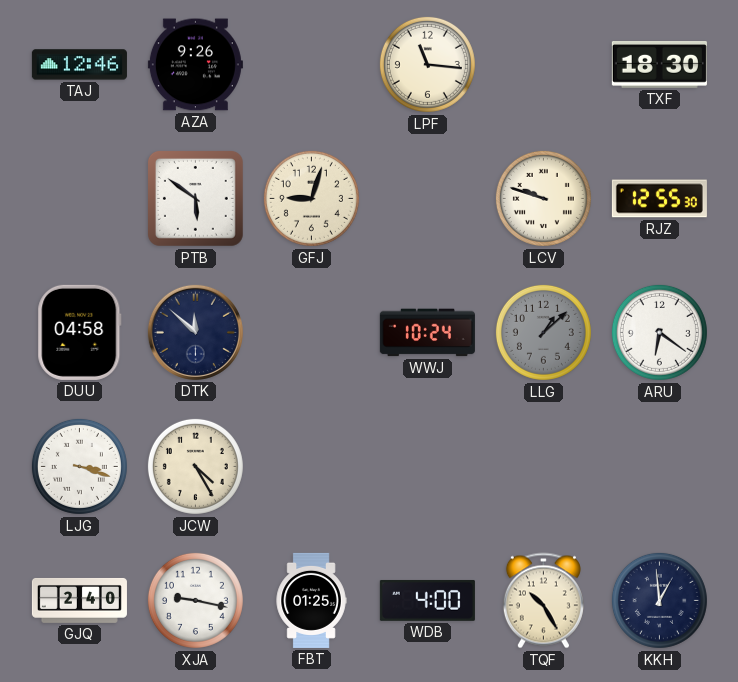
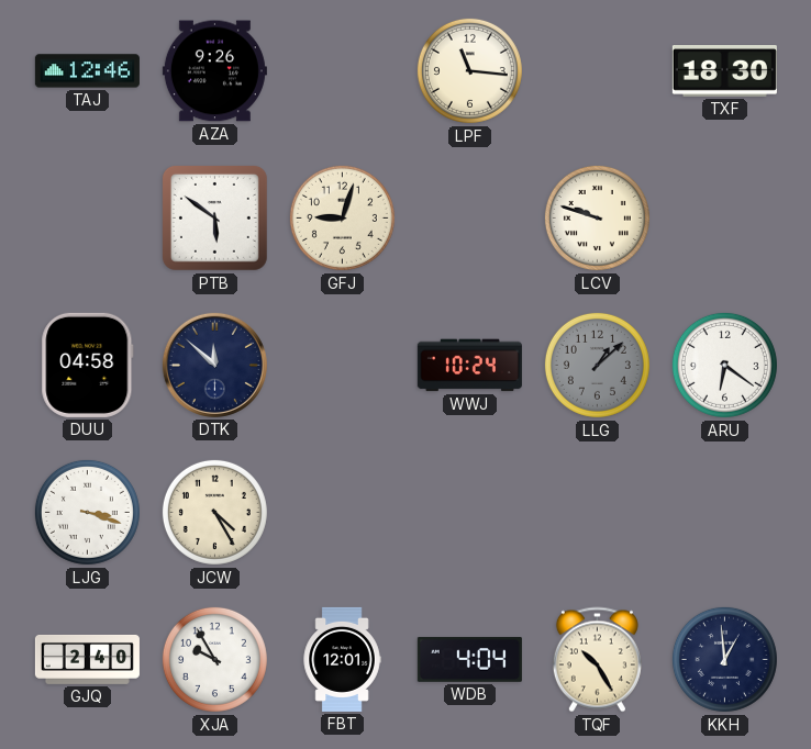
RJZ: 12:55 -> none
XJA: 9:17 -> 9:55
FBT: 01:25 -> 12:01
WDB: 4:00 -> 4:04
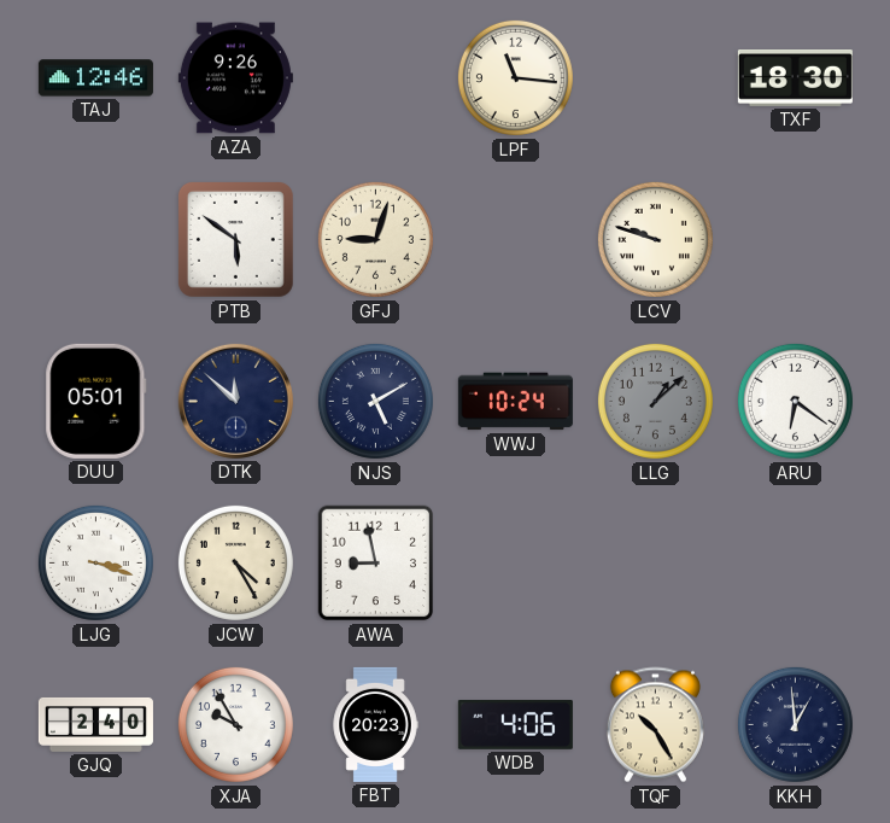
DUU: 04:58 -> 05:01
NJS: none -> 5:10
AWA: none -> 8:58
FBT: 12:01 -> 20:23
WDB: 4:04 -> 4:06
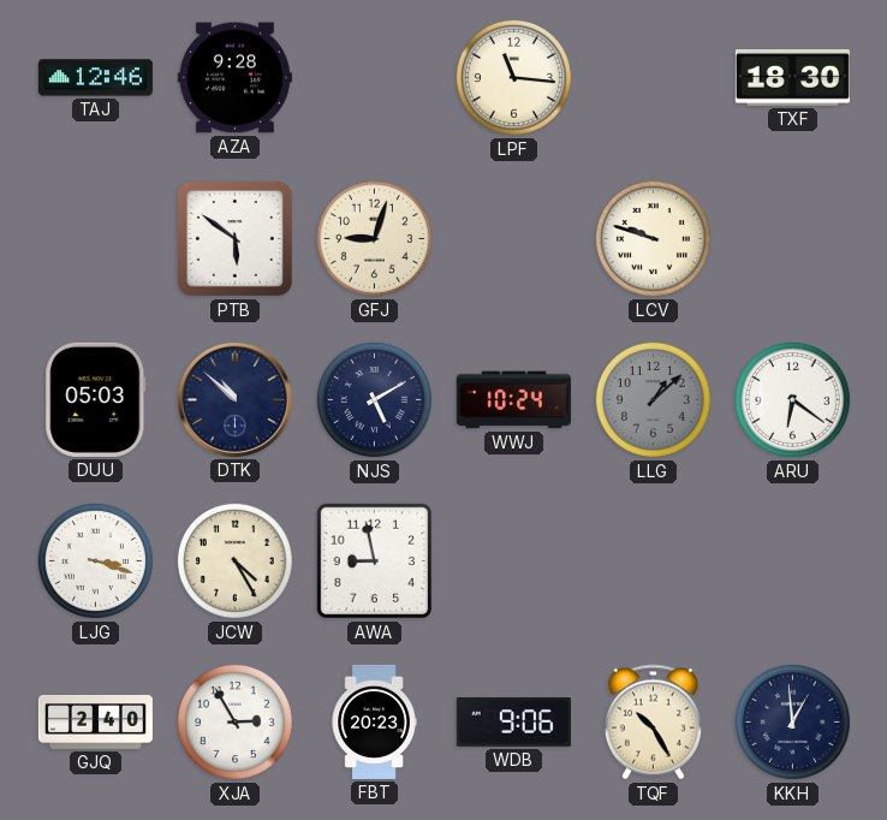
AZA: 9:26 -> 9:28
DUU: 05:01 -> 05:03
DTK: 11:52 -> 10:52
XJA: 9:55 -> 2:55
WDB: 4:06 -> 9:06
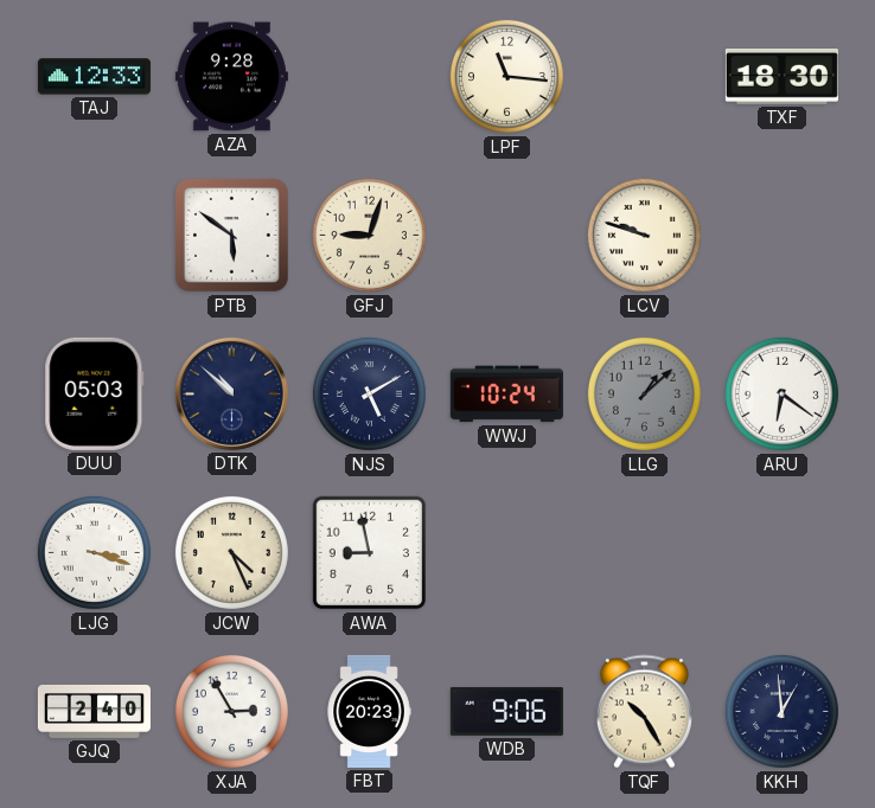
TAJ: 12:46 -> 12:33
JCW: 4:25 -> 4:26
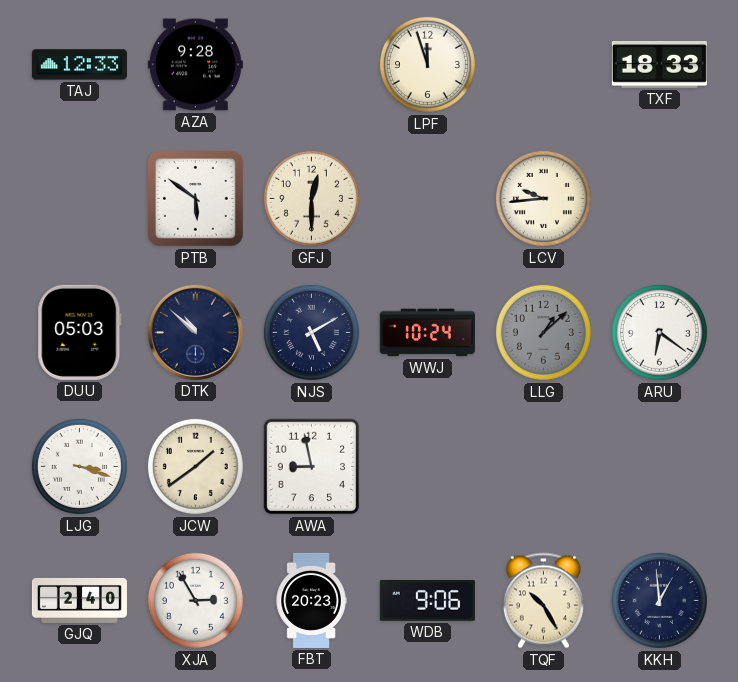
LPF: 11:16 -> 11:57
TXF: 18:30 -> 18:33
GFJ: 9:03 -> 12:30
LCV: 9:48 -> 9:44
JCW: 4:26 -> 1:39
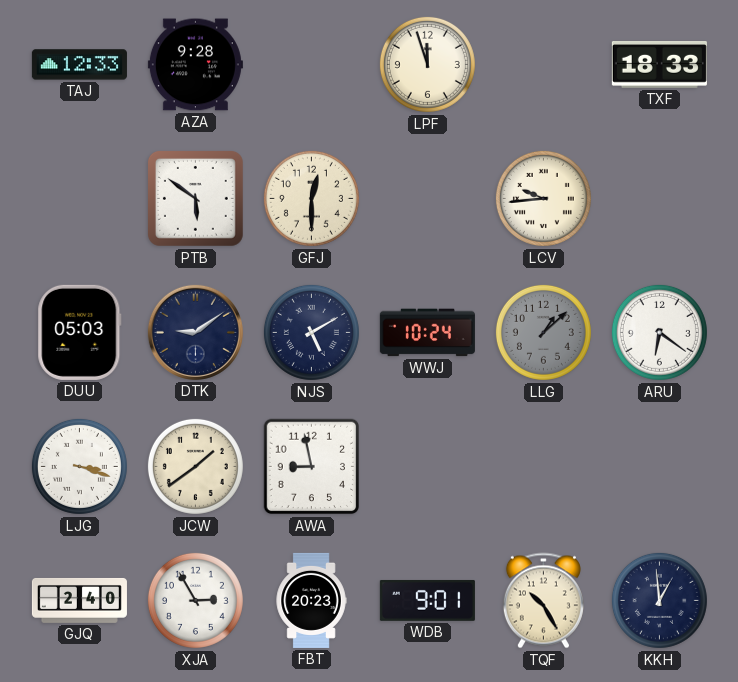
DTK: 10:52 -> 9:09
WDB: 9:06 -> 9:01
